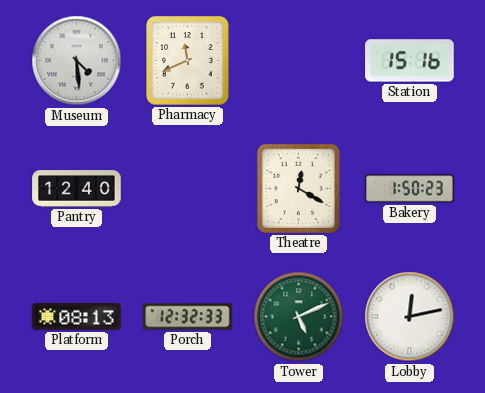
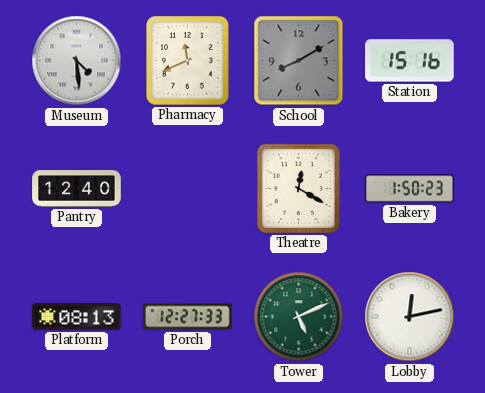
School: none -> 8:10
Porch: 12:32 -> 12:27
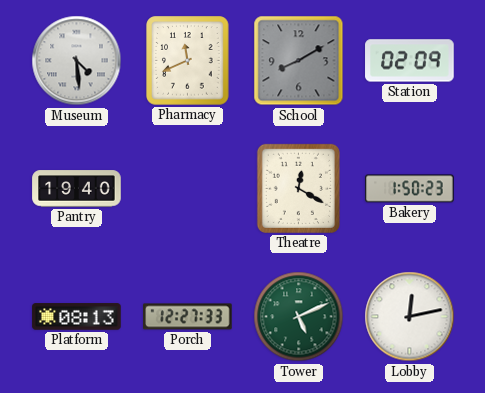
Station: 15:16 -> 02:09
Pantry: 12:40 -> 19:40
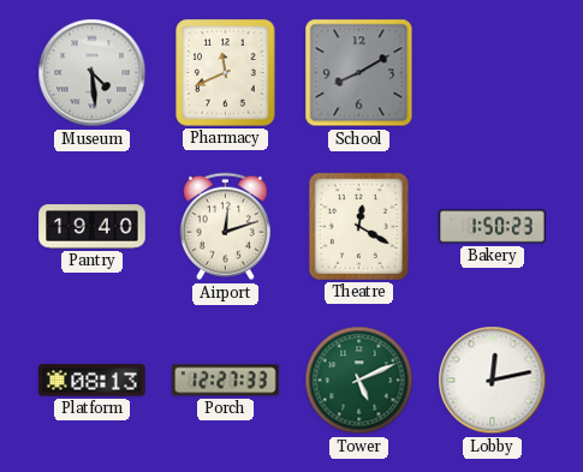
Station: 02:09 -> none
Airport: none -> 12:12
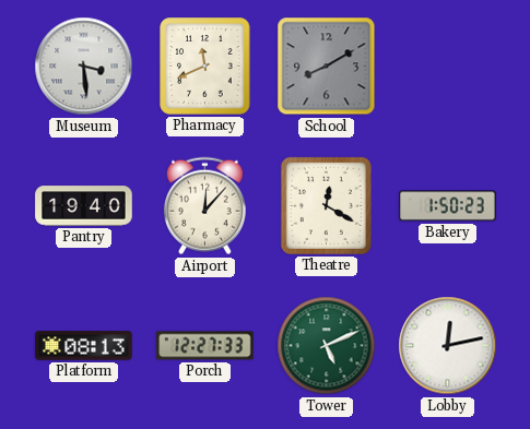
Museum: 4:29 -> 3:29
Airport: 12:12 -> 12:07
